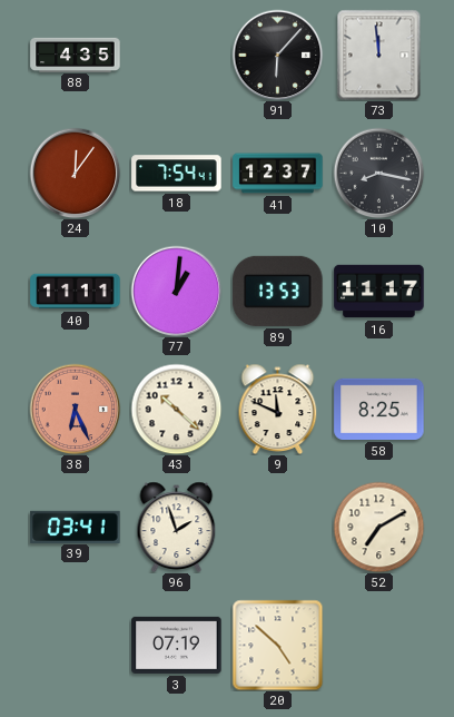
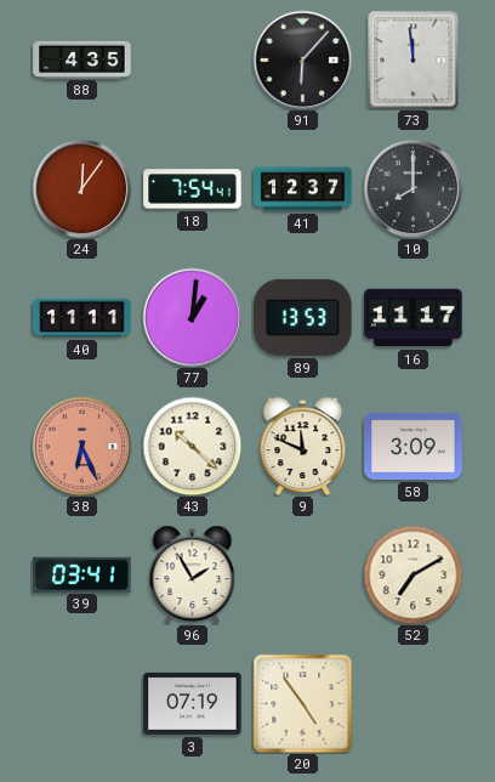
10: 8:17 -> 8:00
58: 8:25 -> 3:09
96: 1:57 -> 1:55
20: 4:52 -> 4:54
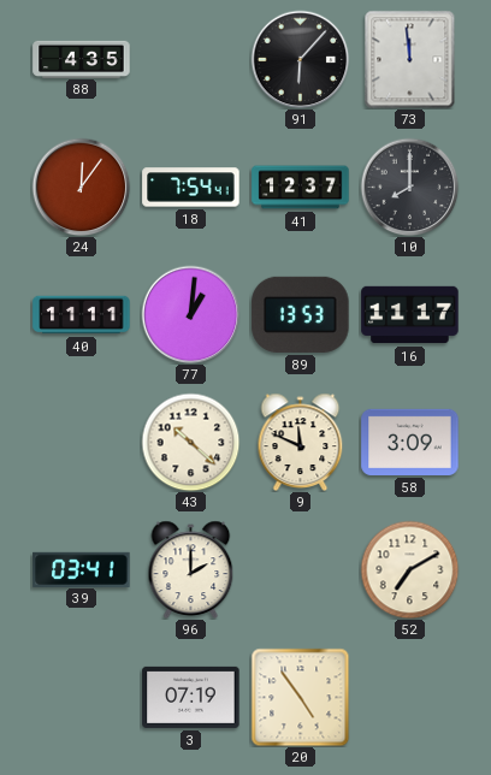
38: 6:26 -> none
96: 1:55 -> 2:00
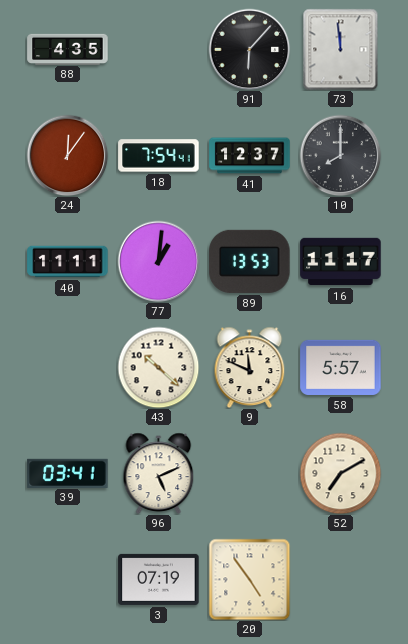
58: 3:09 -> 5:57
96: 2:00 -> 5:11
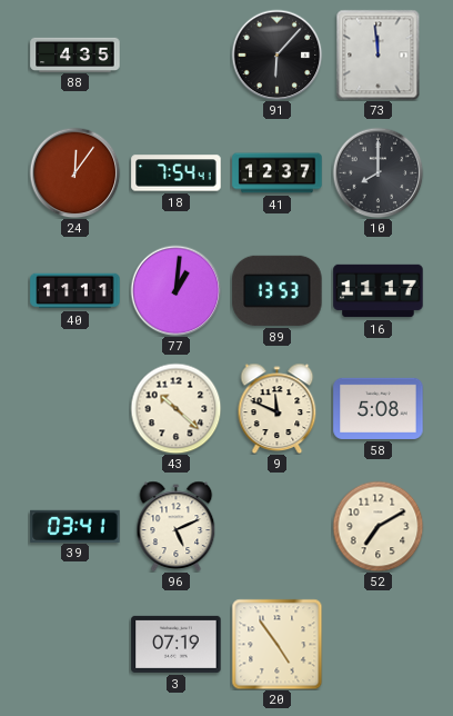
58: 5:57 -> 5:08
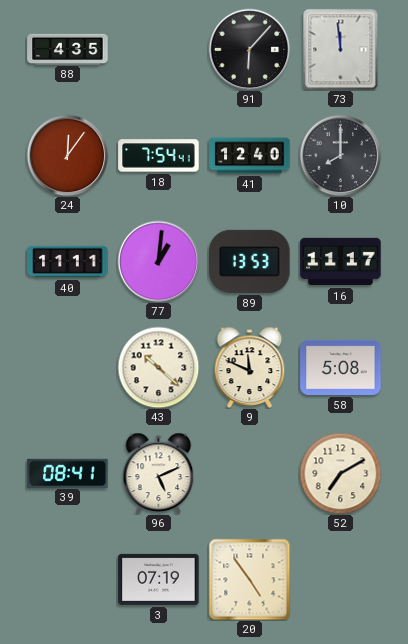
41: 12:37 -> 12:40
39: 03:41 -> 08:41
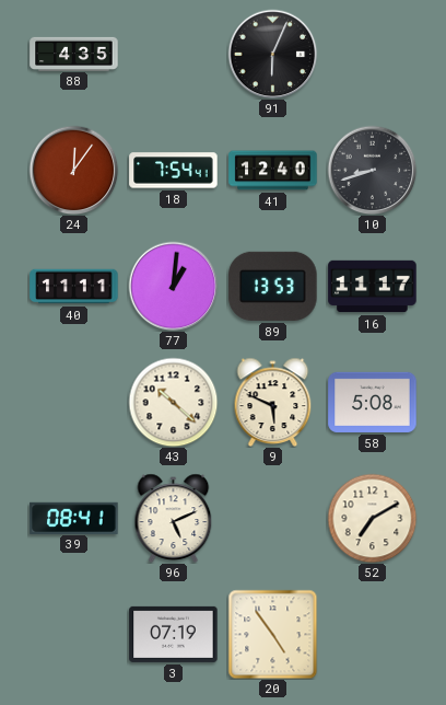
91: 6:07 -> 6:04
73: 11:59 -> none
10: 8:00 -> 8:42
9: 11:49 -> 5:49
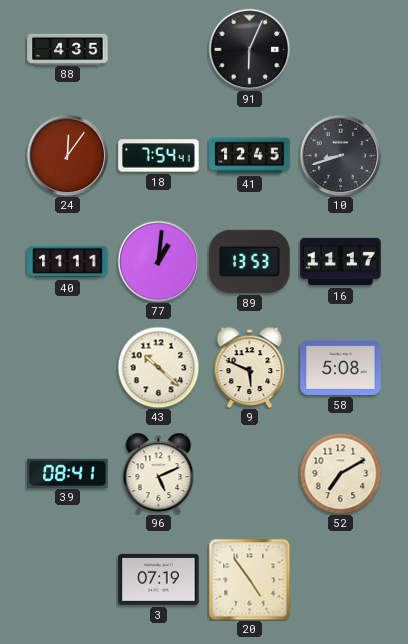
41: 12:40 -> 12:45
